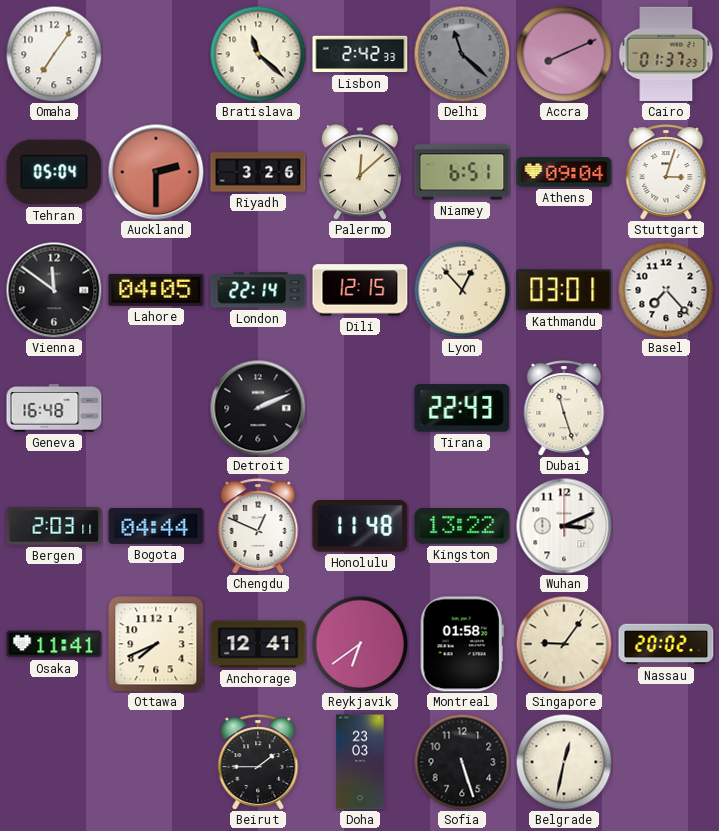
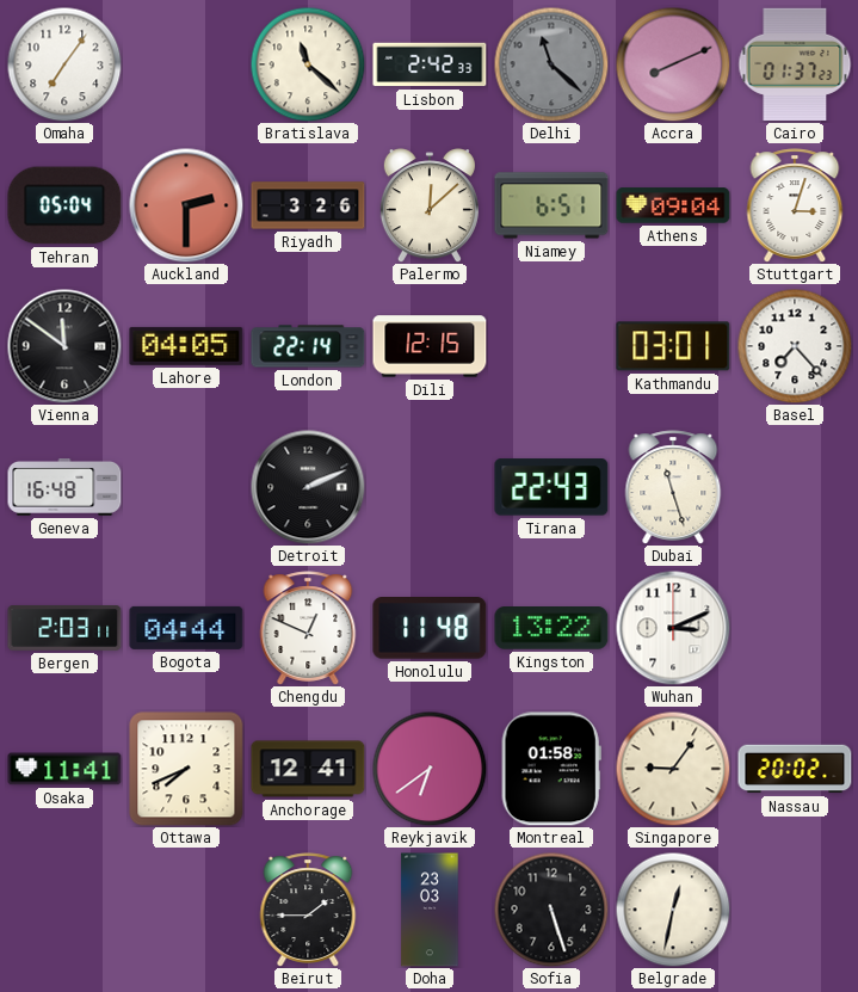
Lyon: 12:53 -> none
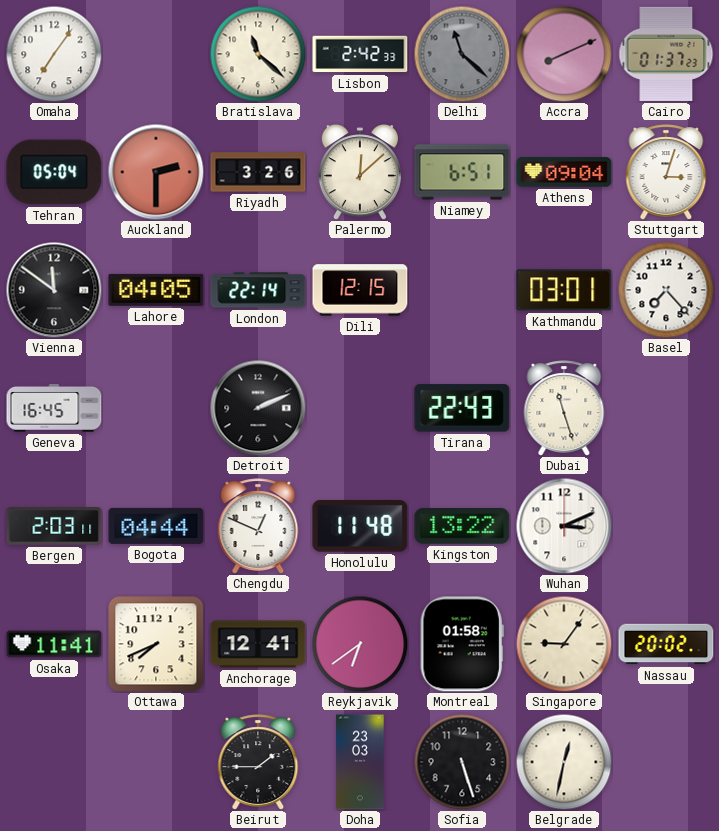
Geneva: 16:48 -> 16:45
